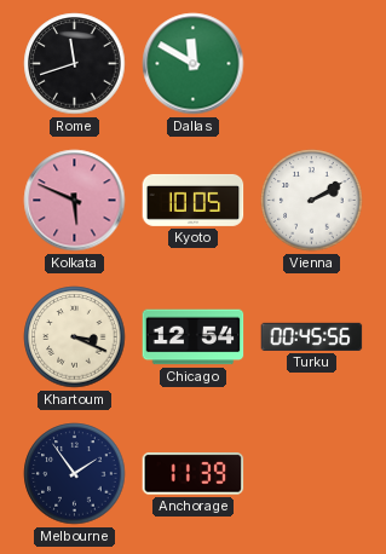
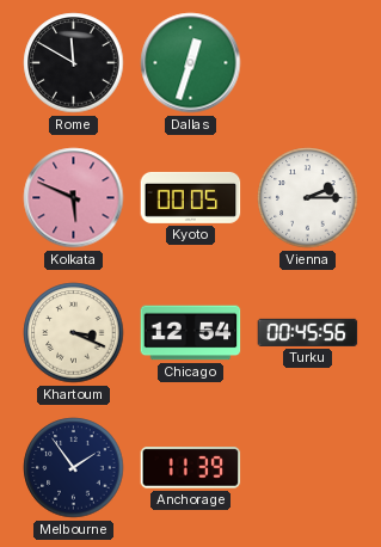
Rome: 11:42 -> 11:50
Dallas: 11:50 -> 12:33
Kyoto: 10:05 -> 00:05
Vienna: 2:10 -> 2:15
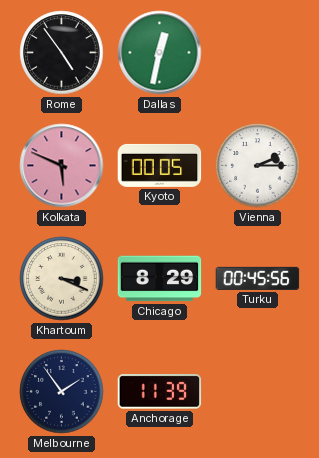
Rome: 11:50 -> 4:54
Dallas: 12:33 -> 12:32
Chicago: 12:54 -> 8:29
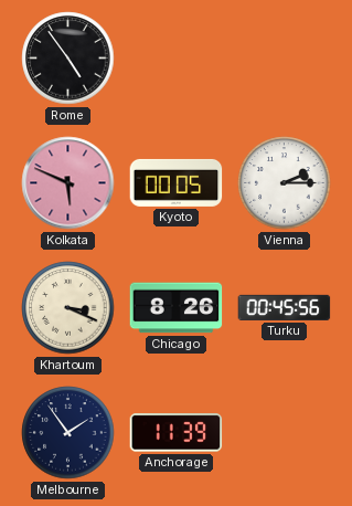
Dallas: 12:32 -> none
Chicago: 8:29 -> 8:26
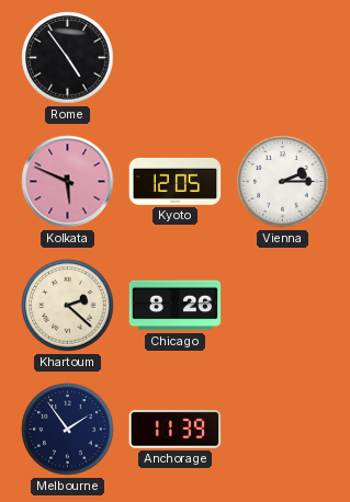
Kyoto: 00:05 -> 12:05
Khartoum: 3:19 -> 2:22
Turku: 00:45 -> none
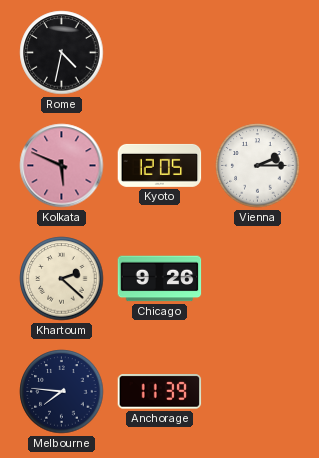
Rome: 4:54 -> 4:32
Chicago: 8:26 -> 9:26
Melbourne: 1:54 -> 7:46
